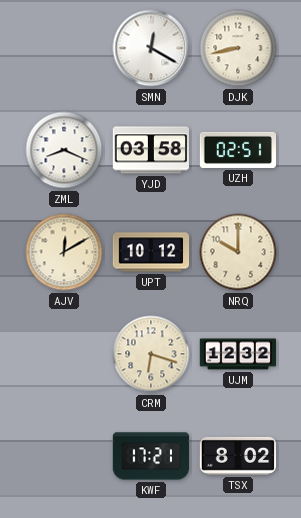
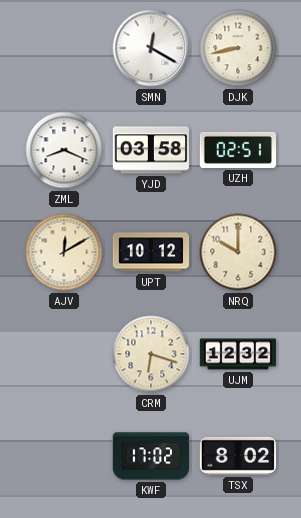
KWF: 17:21 -> 17:02
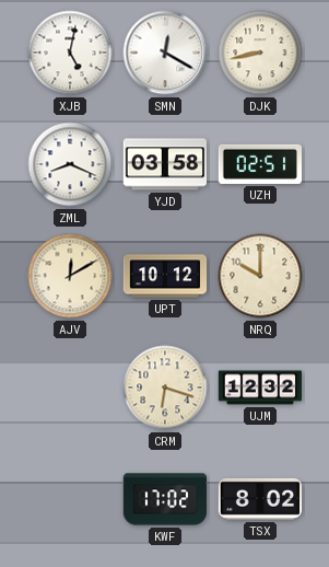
XJB: none -> 5:02
